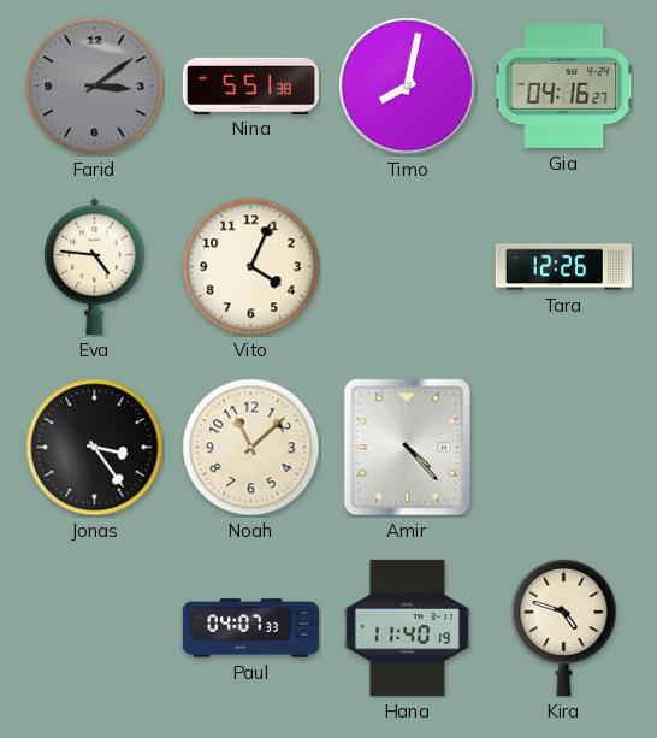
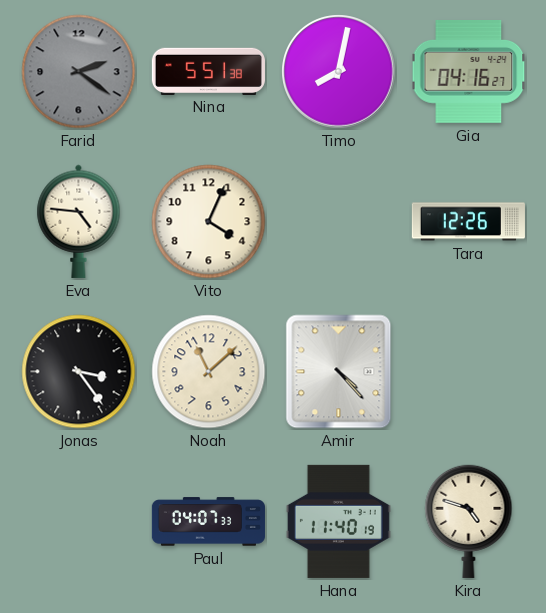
Farid: 3:09 -> 2:21
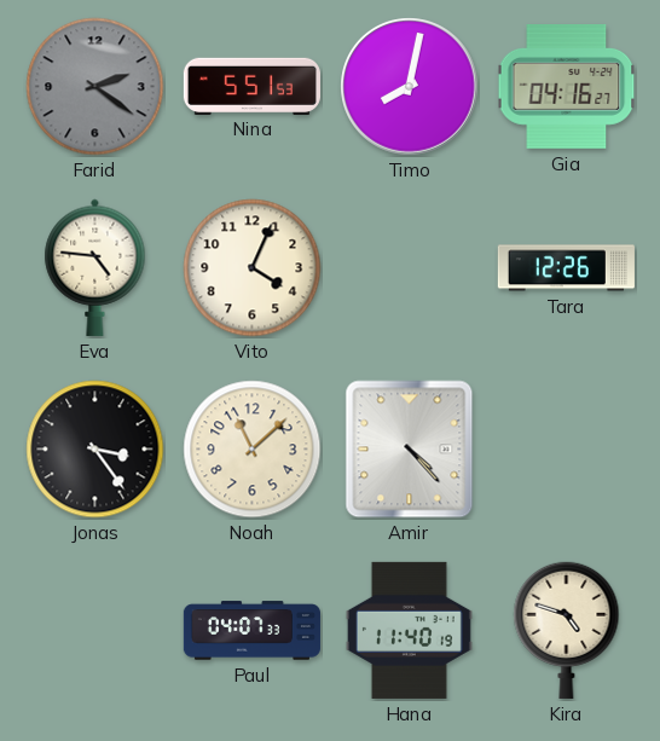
Nina: 5:51:38 -> 5:51:53
